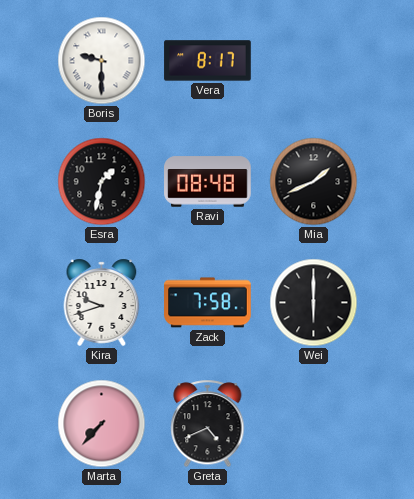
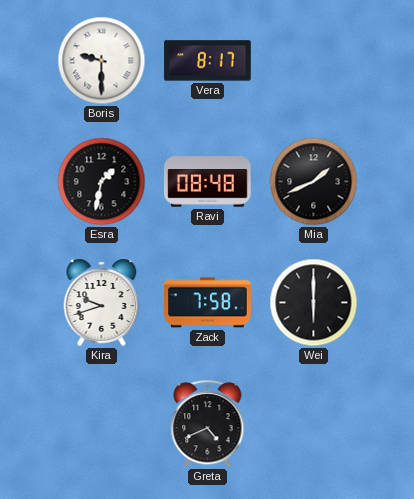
Marta: 7:37 -> none
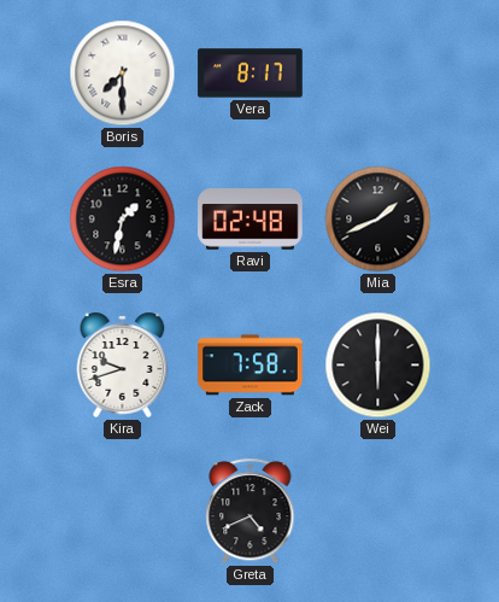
Boris: 9:30 -> 7:30
Ravi: 08:48 -> 02:48
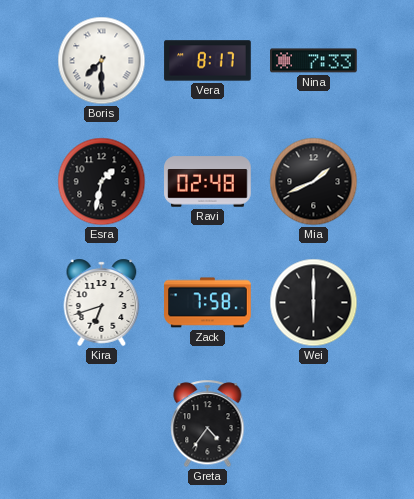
Nina: none -> 7:33
Kira: 9:42 -> 6:42
Greta: 4:41 -> 4:36
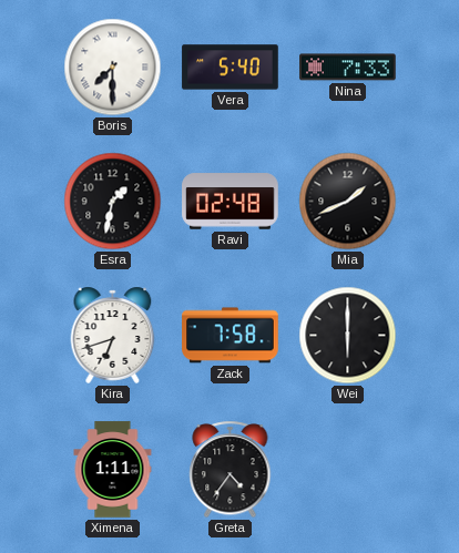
Vera: 8:17 -> 5:40
Ximena: none -> 1:11
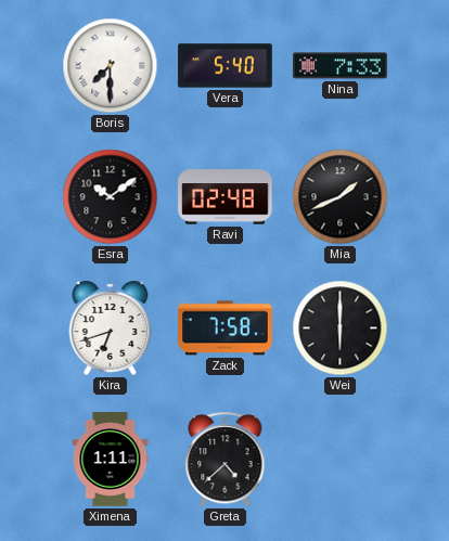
Esra: 1:32 -> 10:09
Greta: 4:36 -> 4:38
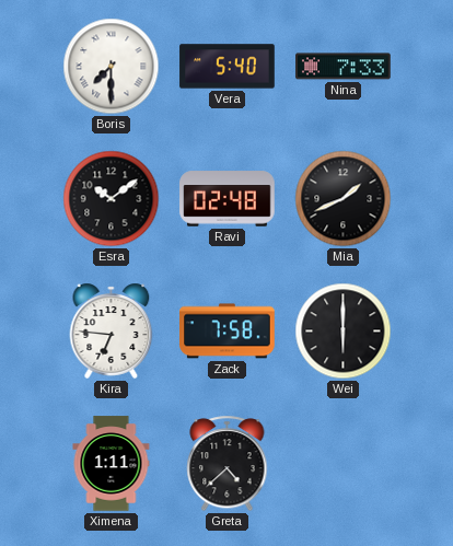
Kira: 6:42 -> 6:46
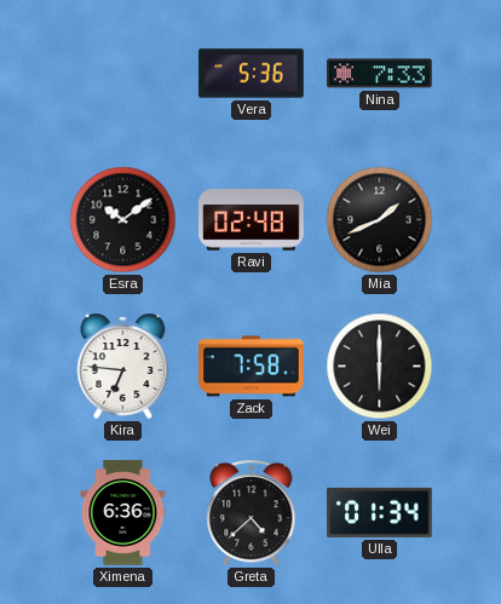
Boris: 7:30 -> none
Vera: 5:40 -> 5:36
Ximena: 1:11 -> 6:36
Ulla: none -> 01:34
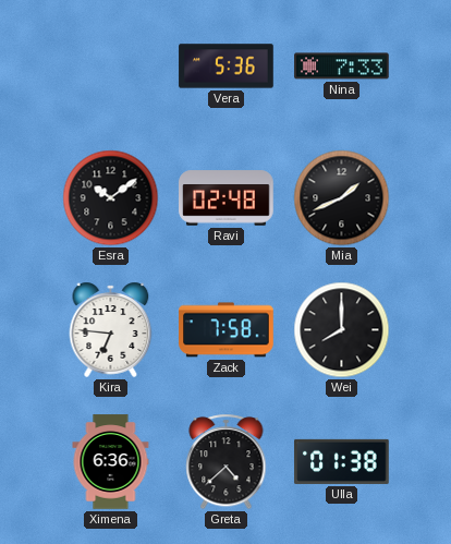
Wei: 6:00 -> 8:00
Ulla: 01:34 -> 01:38
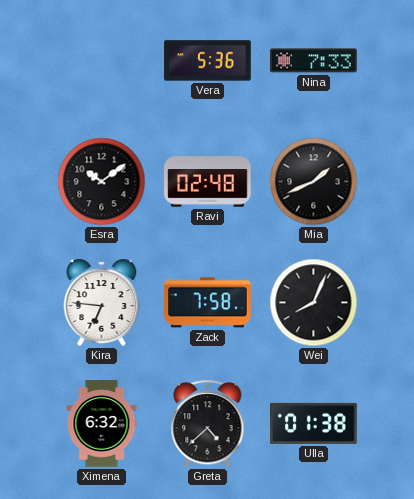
Wei: 8:00 -> 8:04
Ximena: 6:36 -> 6:32
